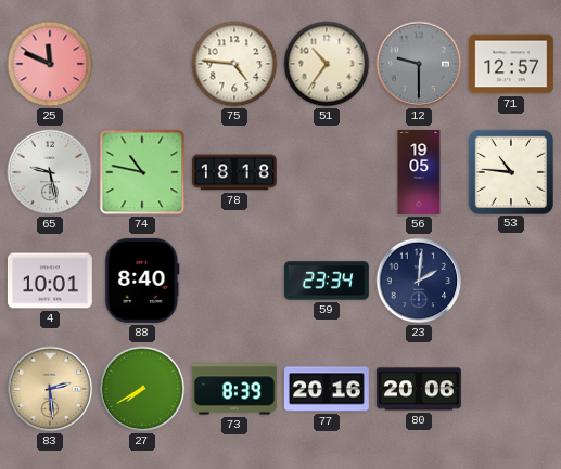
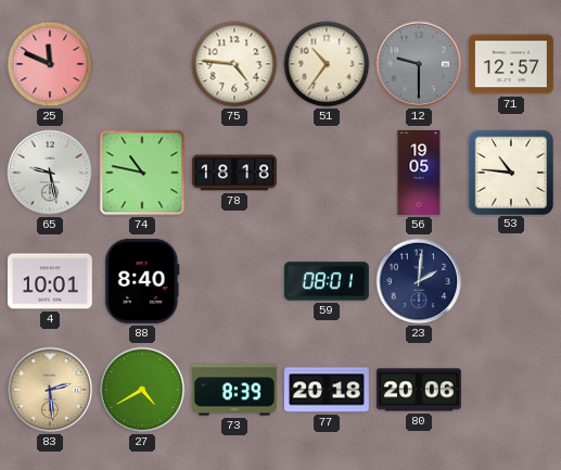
59: 23:34 -> 08:01
27: 7:40 -> 4:40
77: 20:16 -> 20:18
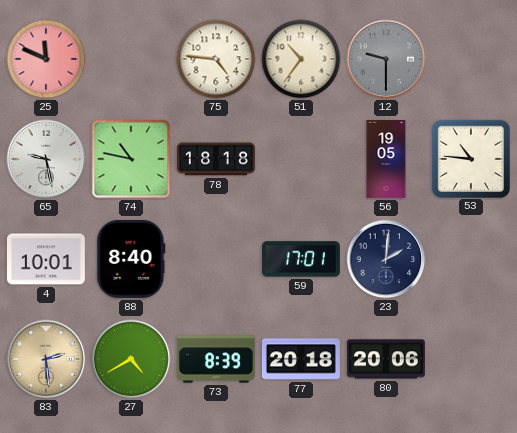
71: 12:57 -> none
59: 08:01 -> 17:01
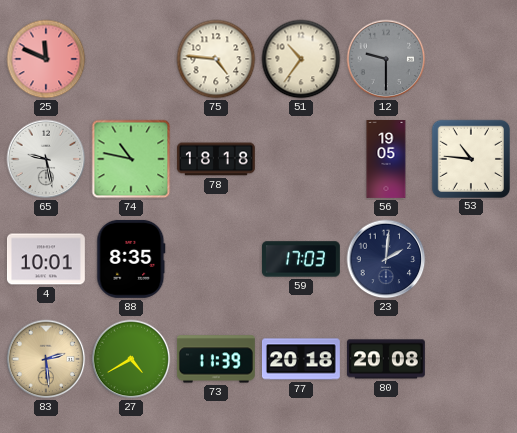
88: 8:40 -> 8:35
59: 17:01 -> 17:03
73: 8:39 -> 11:39
80: 20:06 -> 20:08
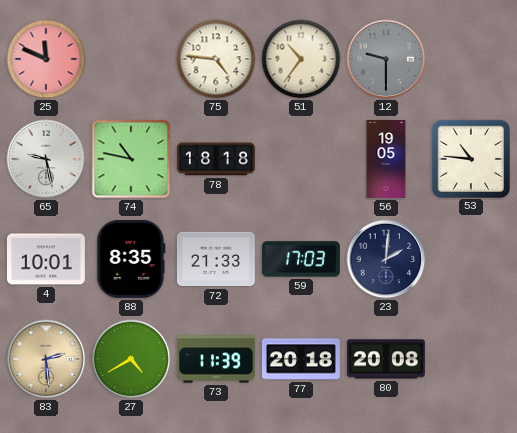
72: none -> 21:33
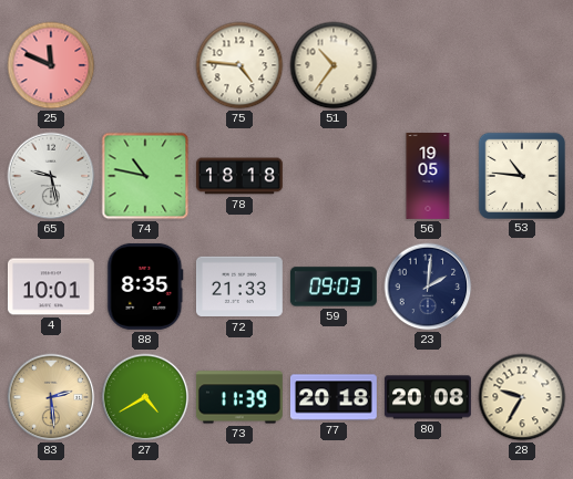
12: 9:30 -> none
59: 17:03 -> 09:03
28: none -> 9:35
